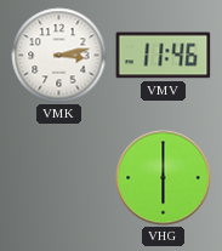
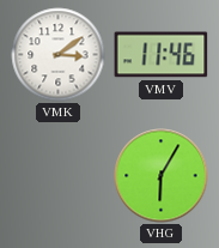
VMK: 3:13 -> 3:09
VHG: 6:00 -> 6:05
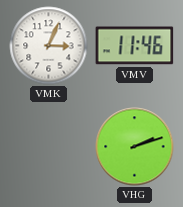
VMK: 3:09 -> 3:04
VHG: 6:05 -> 2:12
